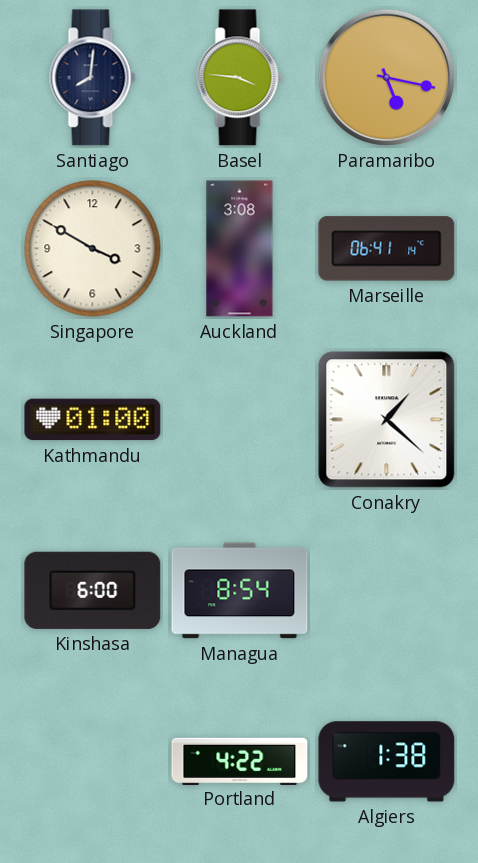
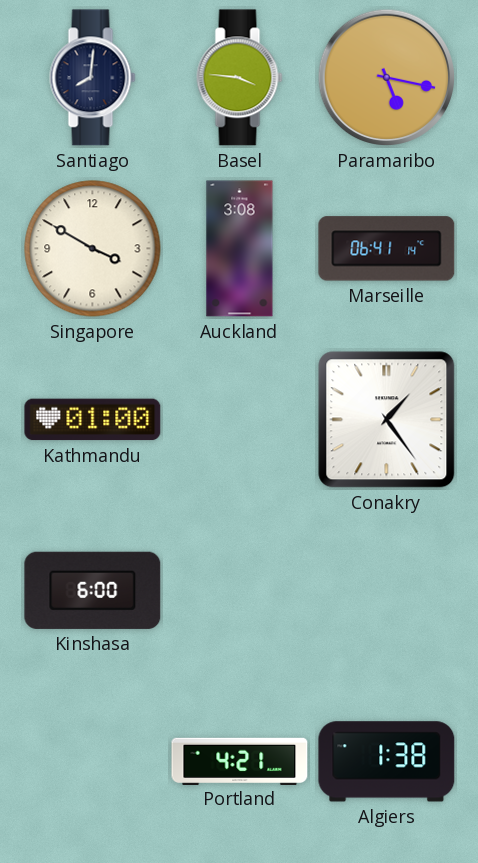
Conakry: 1:22 -> 1:24
Managua: 8:54 -> none
Portland: 4:22 -> 4:21
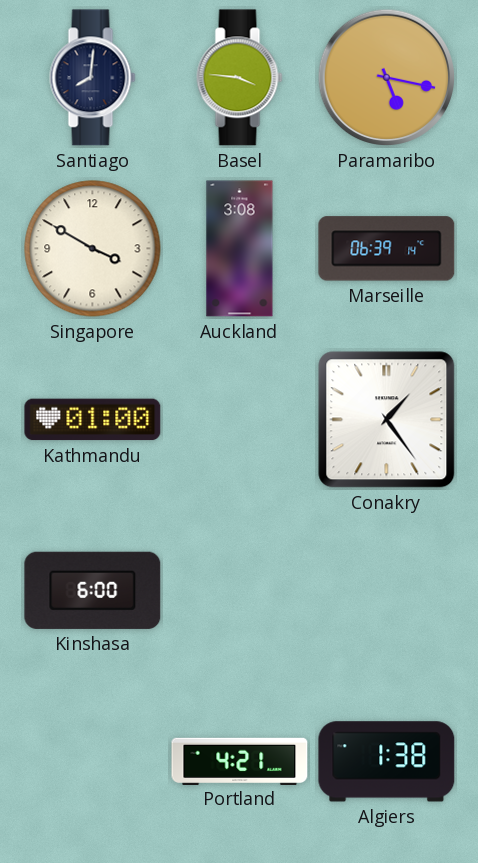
Marseille: 06:41 -> 06:39
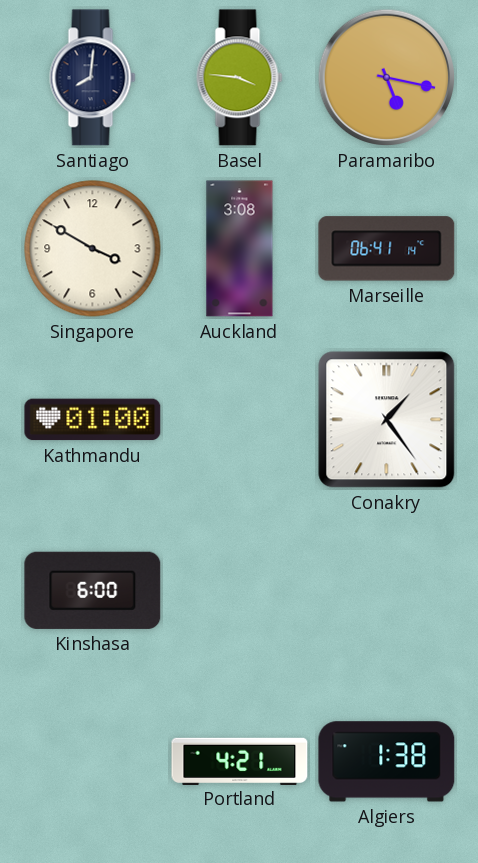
Marseille: 06:39 -> 06:41
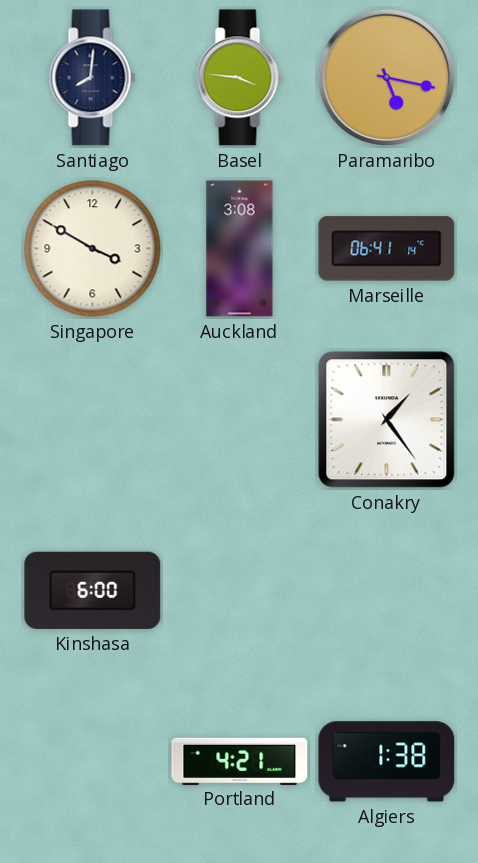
Kathmandu: 01:00 -> none
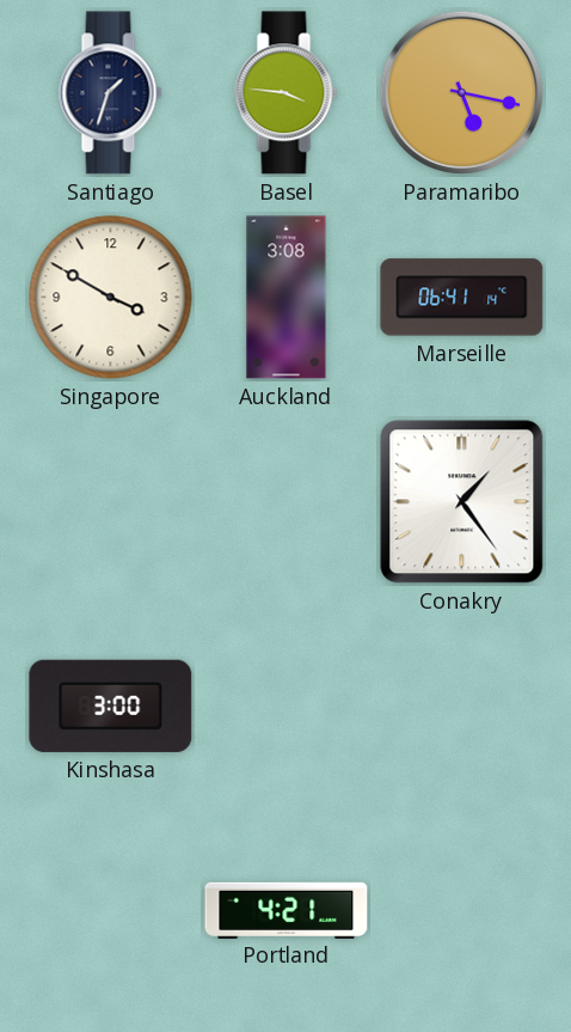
Santiago: 8:01 -> 1:33
Kinshasa: 6:00 -> 3:00
Algiers: 1:38 -> none
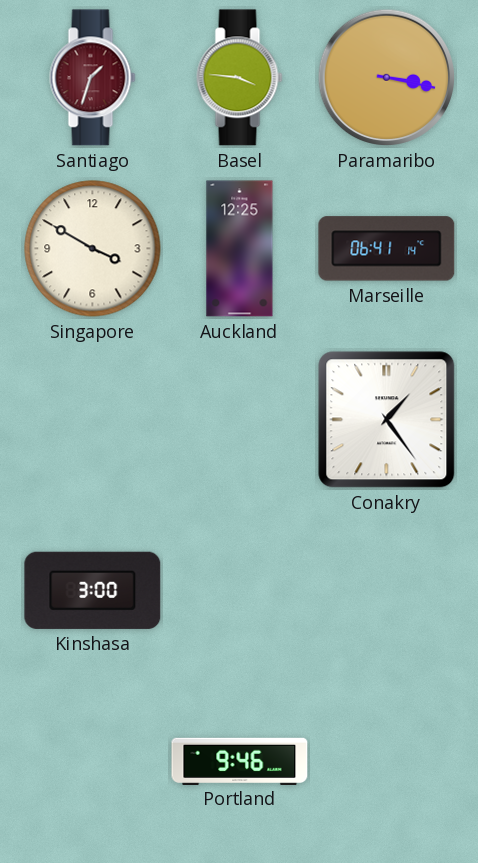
Santiago dial: navy -> burgundy
Paramaribo: 5:17 -> 3:17
Auckland: 3:08 -> 12:25
Portland: 4:21 -> 9:46
